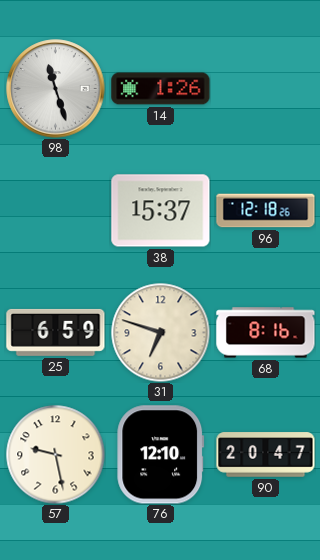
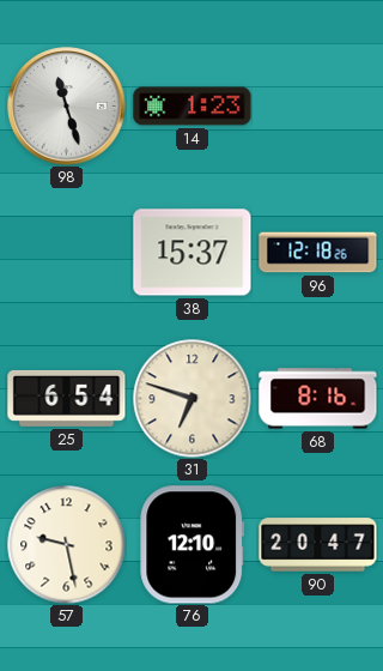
14: 1:26 -> 1:23
25: 6:59 -> 6:54
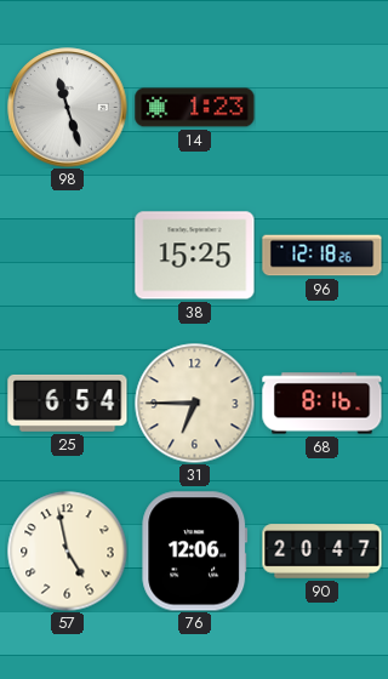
38: 15:37 -> 15:25
31: 6:48 -> 6:45
57: 9:28 -> 4:58
76: 12:10 -> 12:06
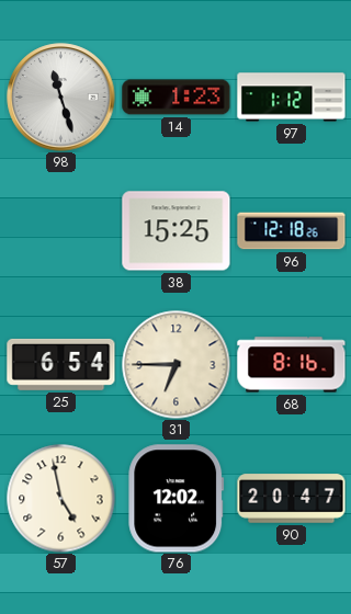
97: none -> 1:12
76: 12:06 -> 12:02
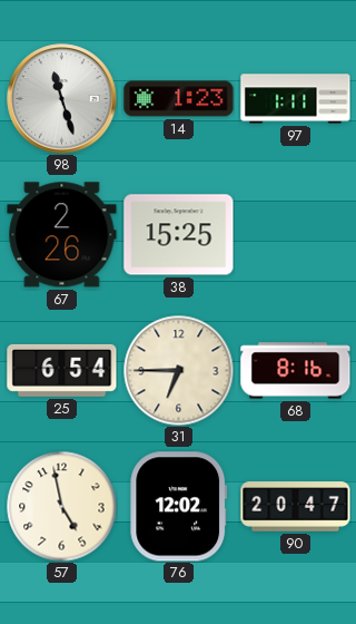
97: 1:12 -> 1:11
67: none -> 2:26
96: 12:18 -> none
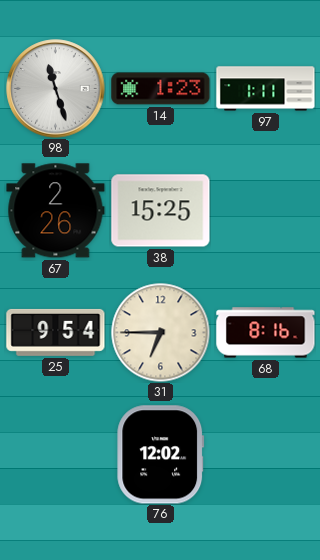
25: 6:54 -> 9:54
57: 4:58 -> none
90: 20:47 -> none
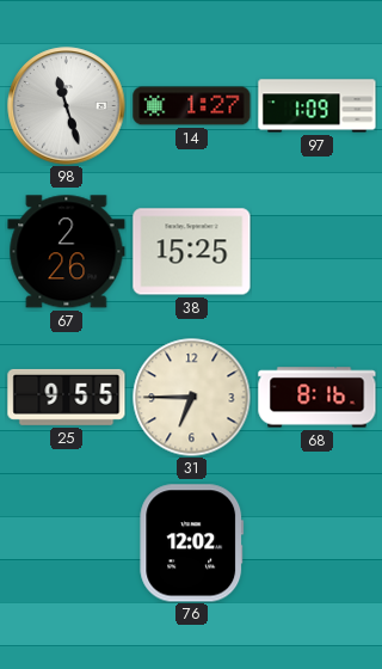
14: 1:23 -> 1:27
97: 1:11 -> 1:09
25: 9:54 -> 9:55
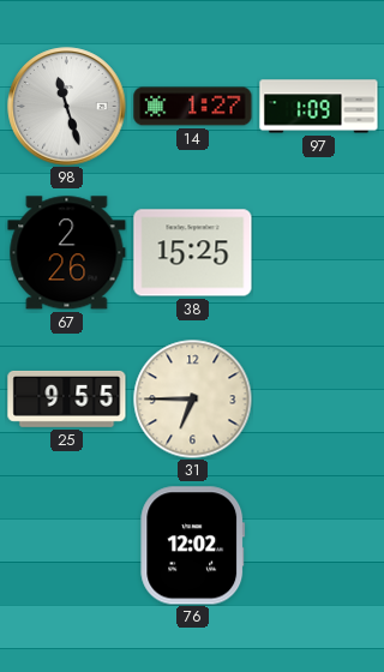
68: 8:16 -> none
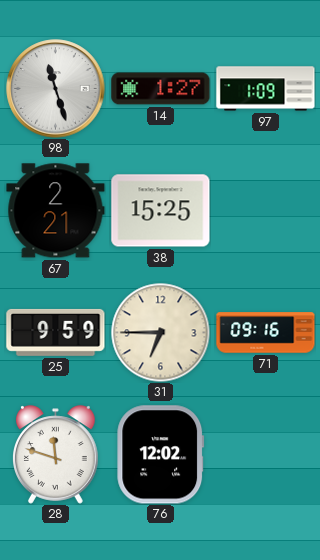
67: 2:26 -> 2:21
25: 9:55 -> 9:59
71: none -> 09:16
28: none -> 11:48
